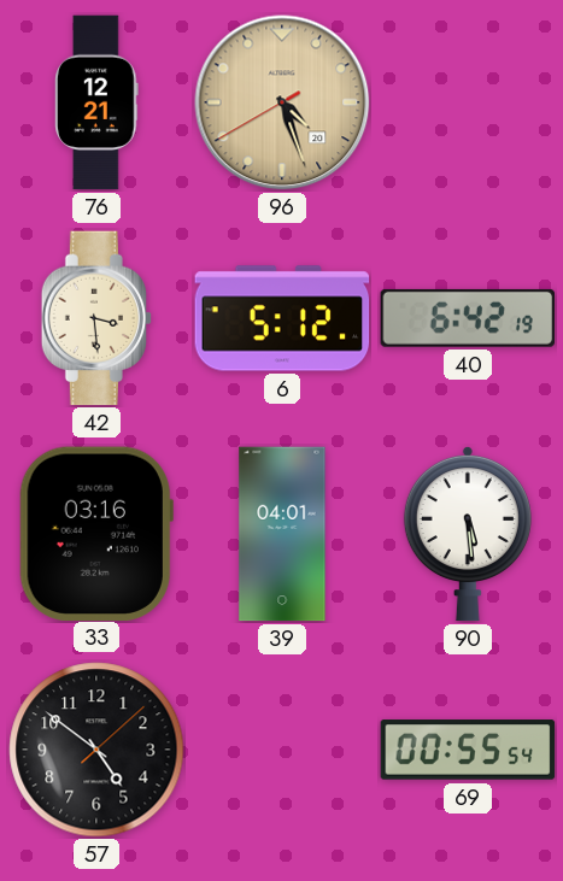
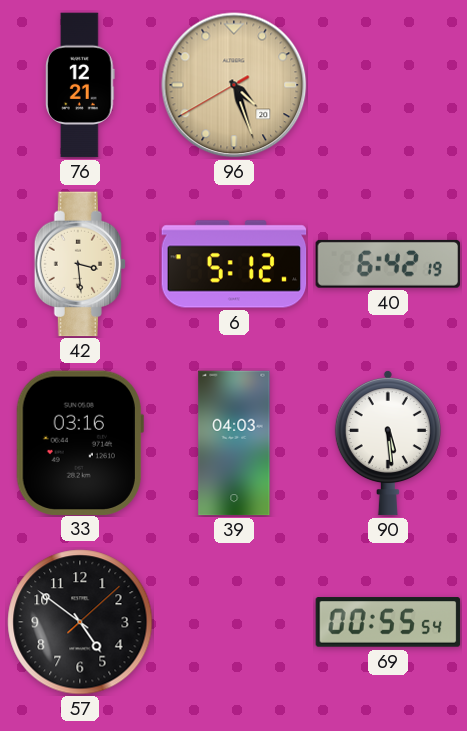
39: 04:01 -> 04:03
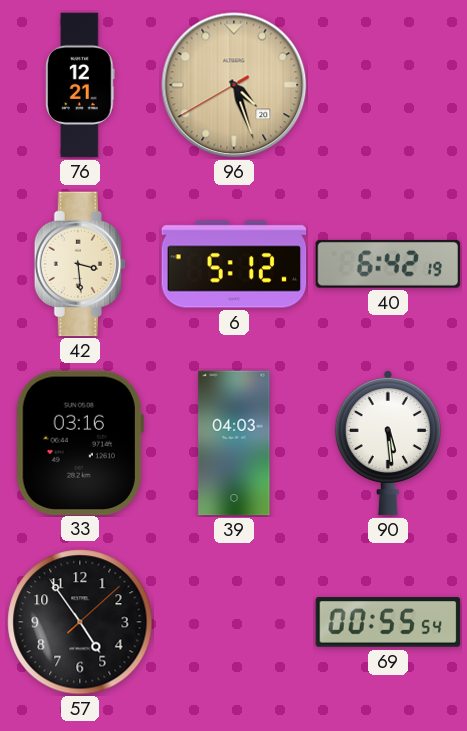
57: 4:51 -> 4:54
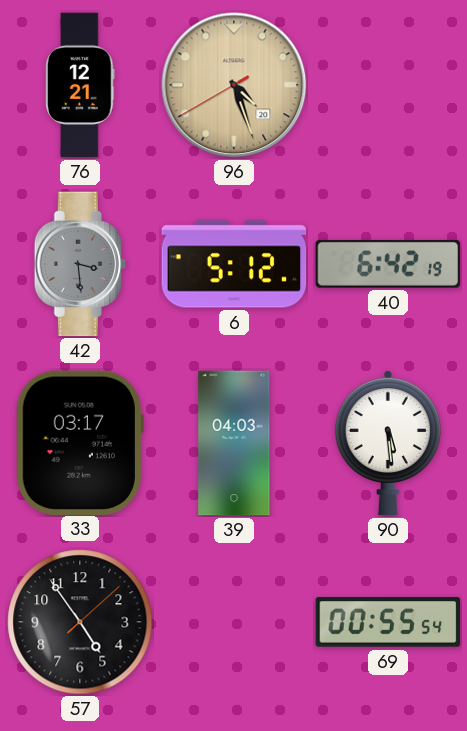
42 dial: cream -> grey
33: 03:16 -> 03:17
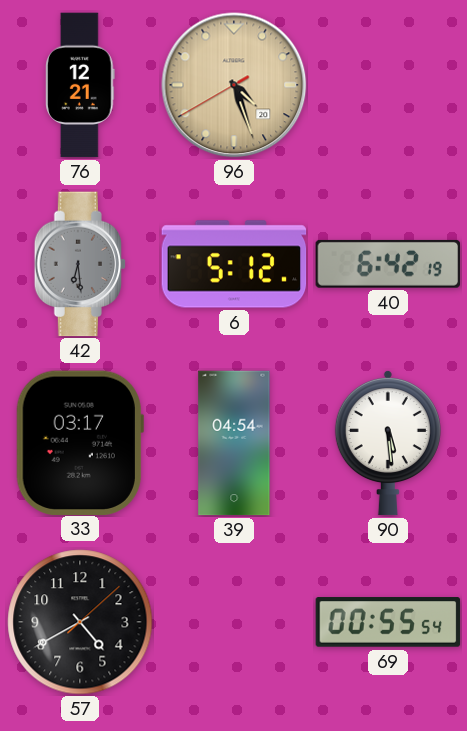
42: 3:29 -> 6:29
39: 04:03 -> 04:54
57: 4:54 -> 4:40
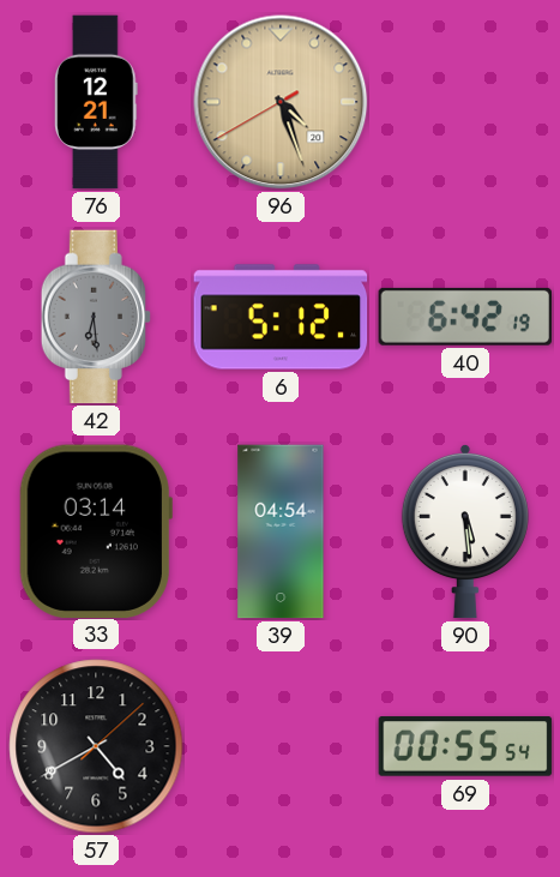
33: 03:17 -> 03:14
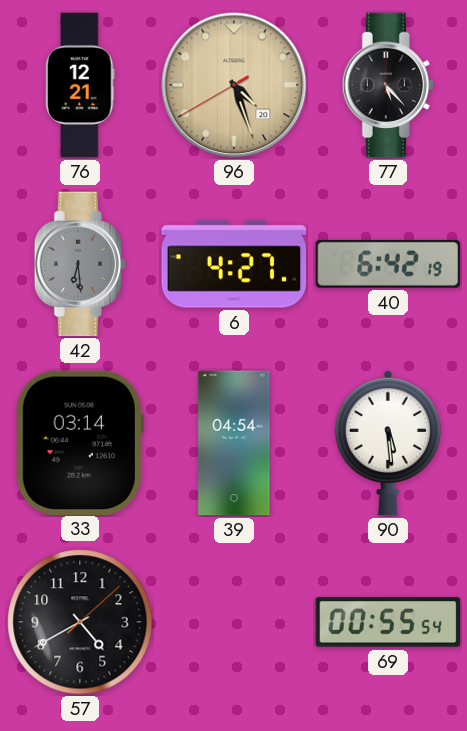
77: none -> 5:23
6: 5:12 -> 4:27
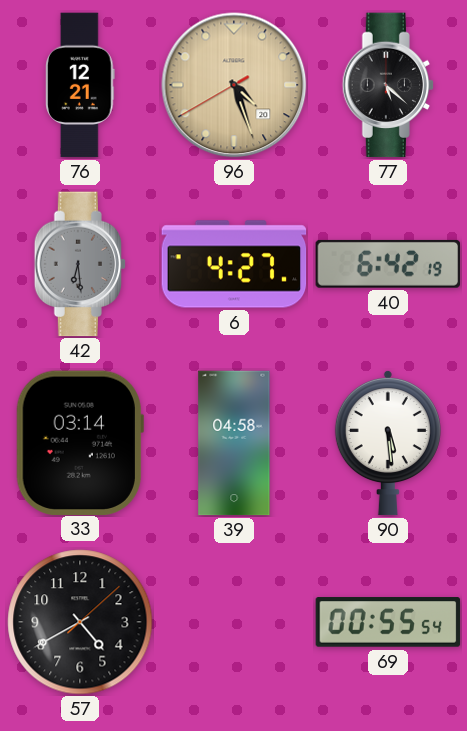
77: 5:23 -> 5:22
39: 04:54 -> 04:58
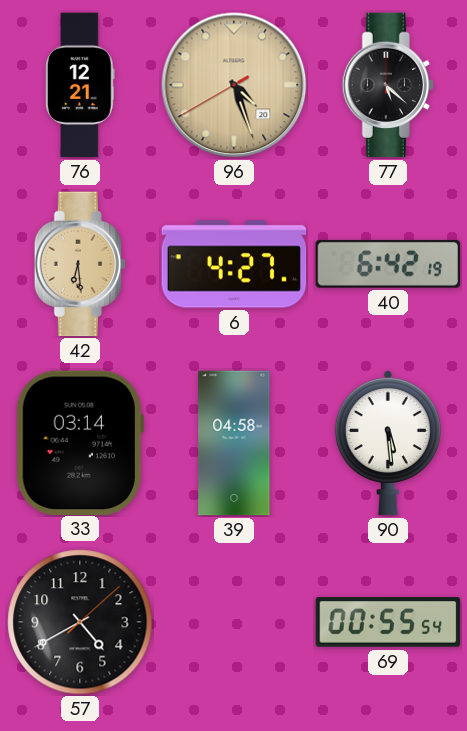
42 dial: grey -> champagne
